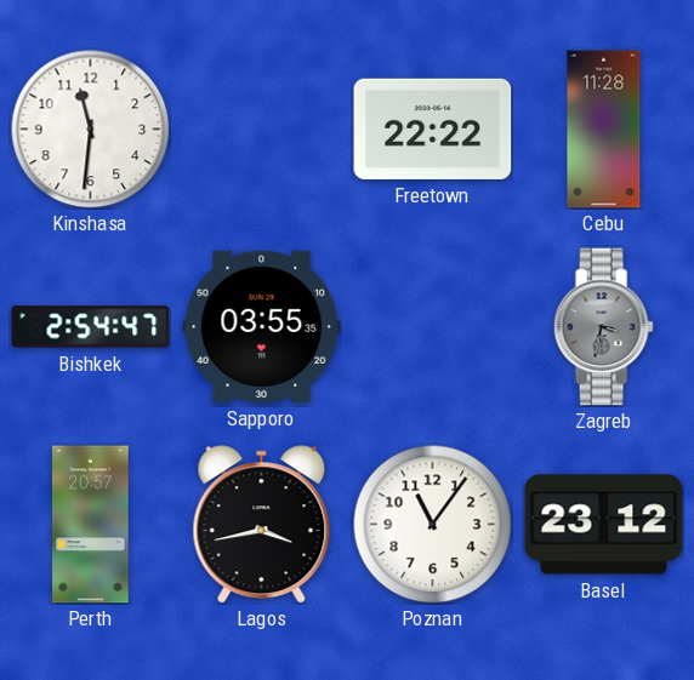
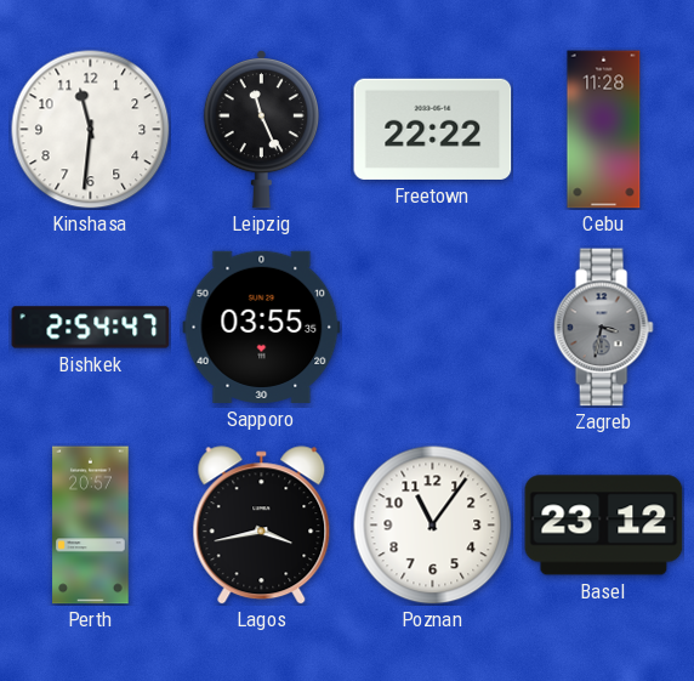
Leipzig: none -> 11:26
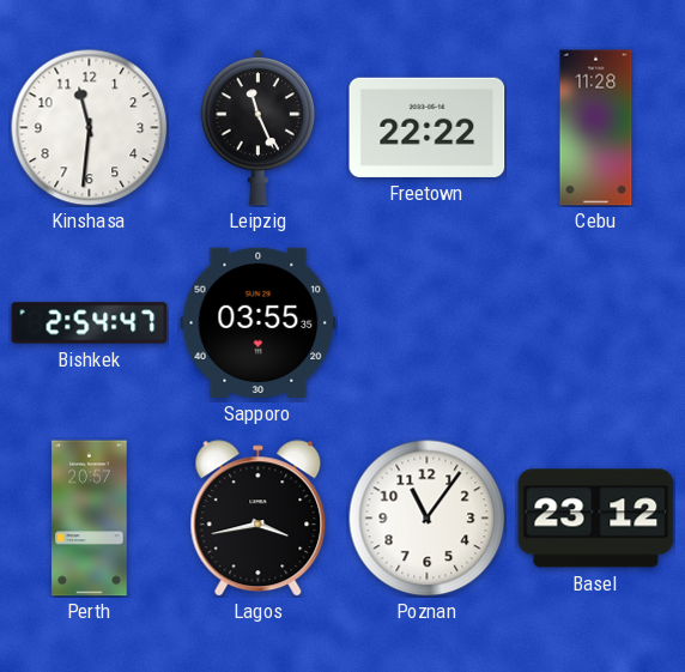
Zagreb: 3:32 -> none
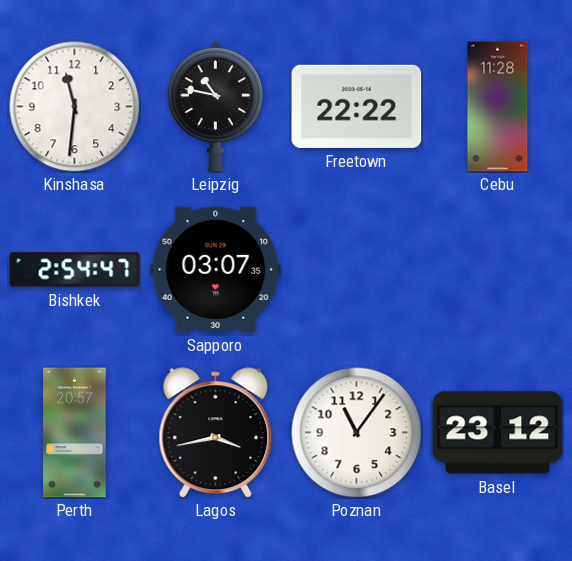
Leipzig: 11:26 -> 10:47
Sapporo: 03:55 -> 03:07
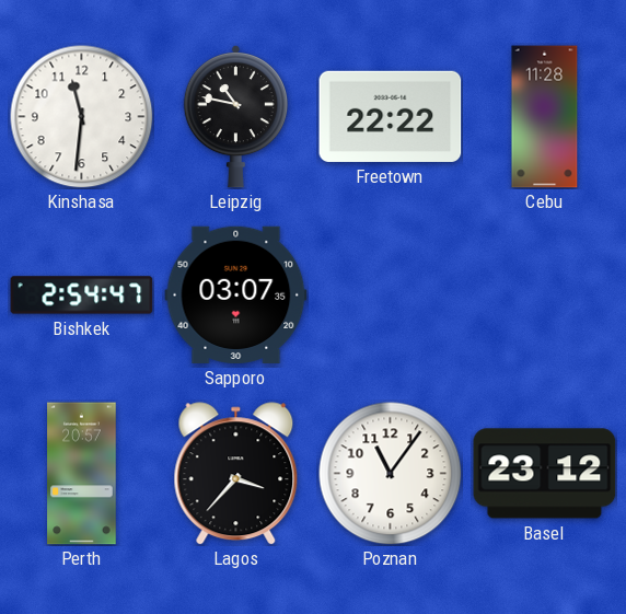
Lagos: 3:43 -> 3:37
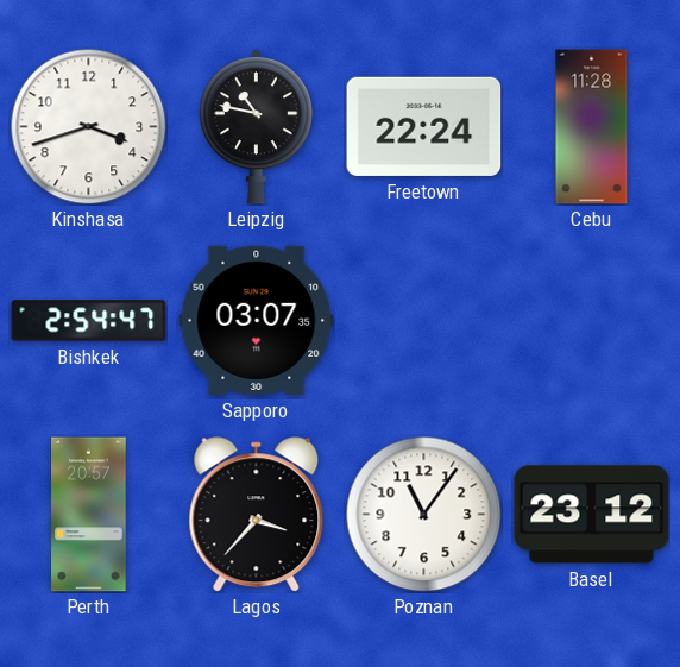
Kinshasa: 11:31 -> 3:42
Freetown: 22:22 -> 22:24
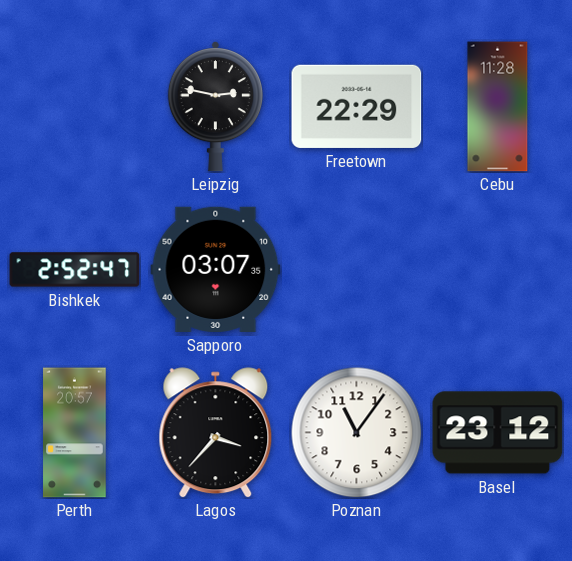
Kinshasa: 3:42 -> none
Leipzig: 10:47 -> 2:47
Freetown: 22:24 -> 22:29
Bishkek: 2:54 -> 2:52
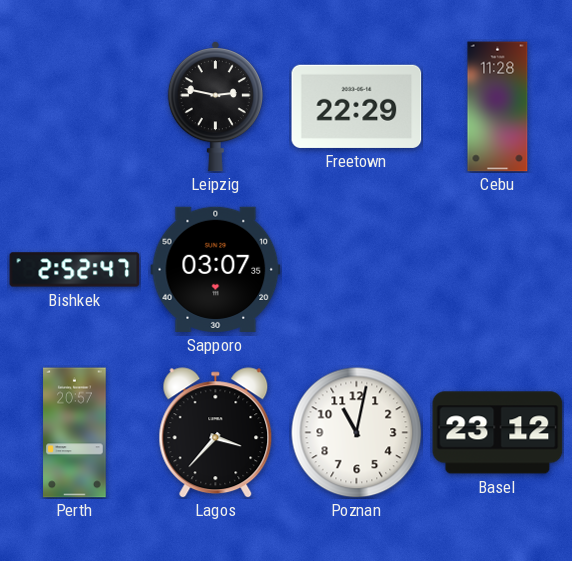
Poznan: 11:06 -> 11:02
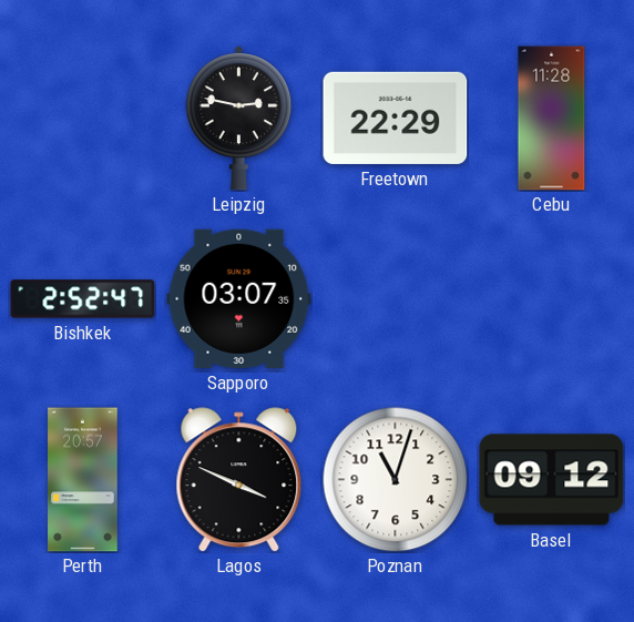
Lagos: 3:37 -> 3:49
Poznan: 11:02 -> 11:03
Basel: 23:12 -> 09:12
